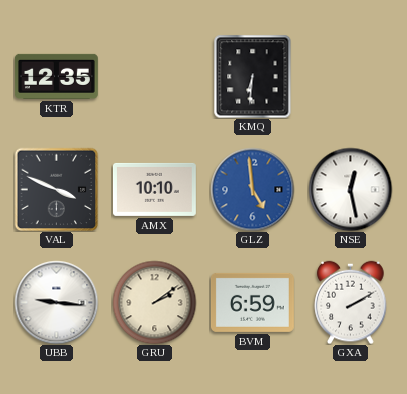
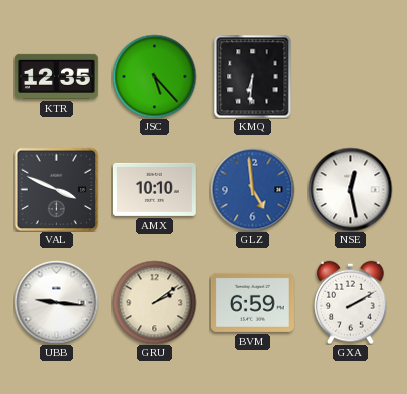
JSC: none -> 5:23
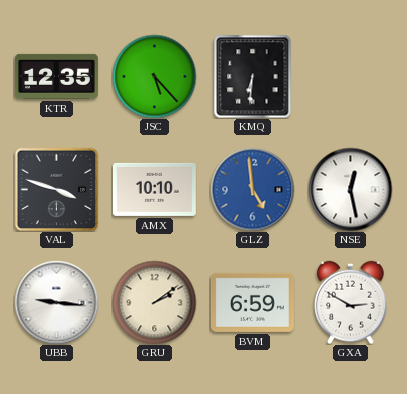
VAL: 3:49 -> 3:48
GXA: 2:10 -> 2:50
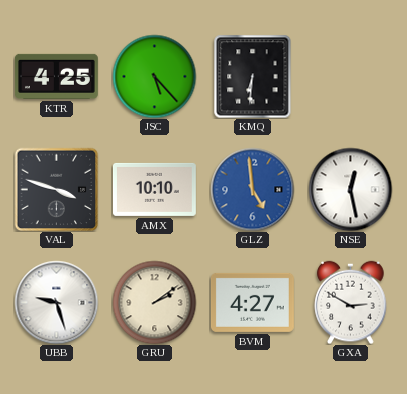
KTR: 12:35 -> 4:25
UBB: 9:16 -> 9:27
BVM: 6:59 -> 4:27
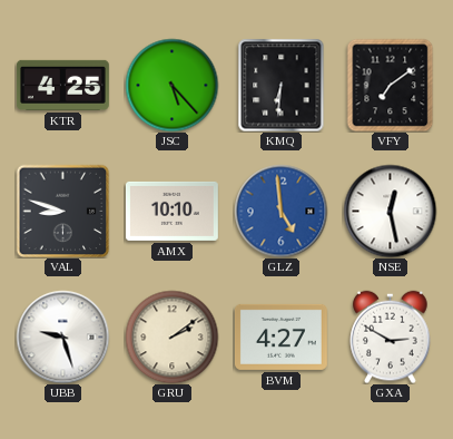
VFY: none -> 7:09
VAL: 3:48 -> 8:48
